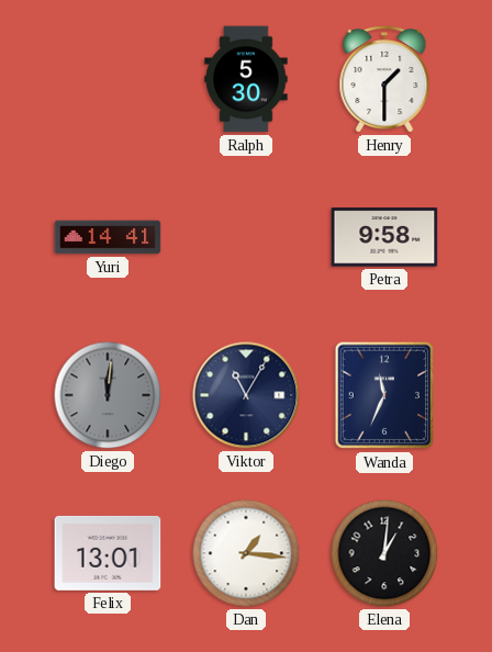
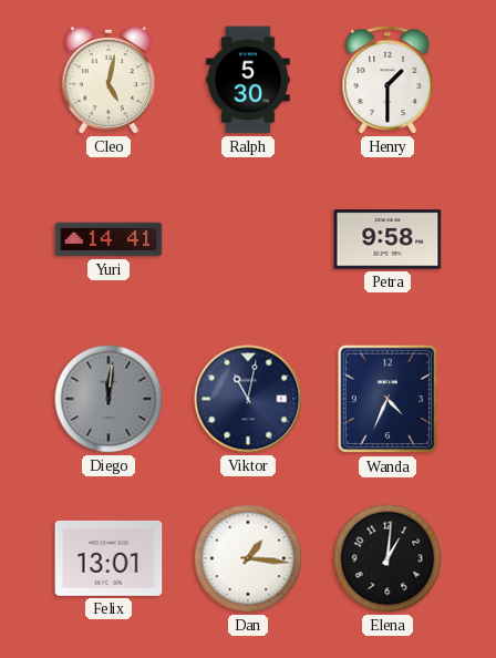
Cleo: none -> 5:02
Viktor: 11:05 -> 11:02
Wanda: 11:34 -> 4:34
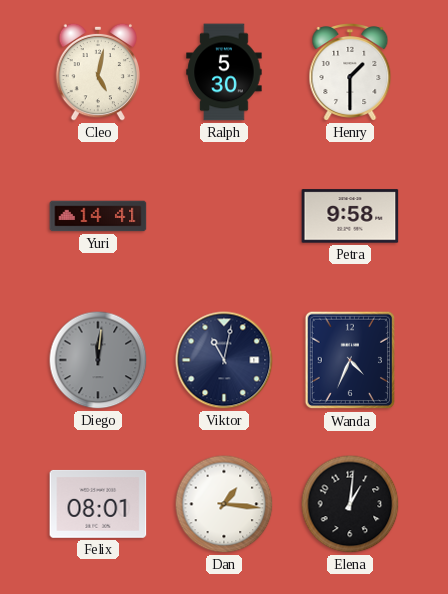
Felix: 13:01 -> 08:01
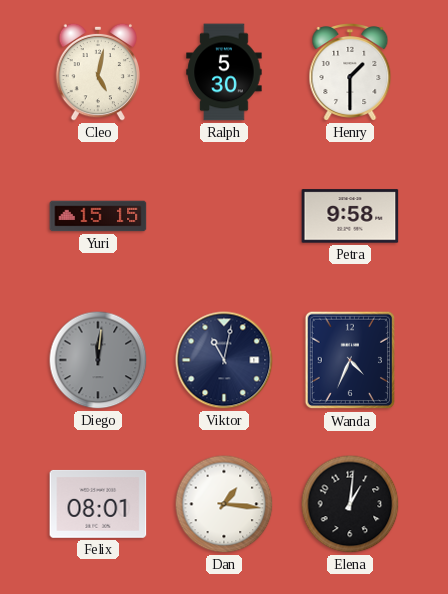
Yuri: 14:41 -> 15:15
